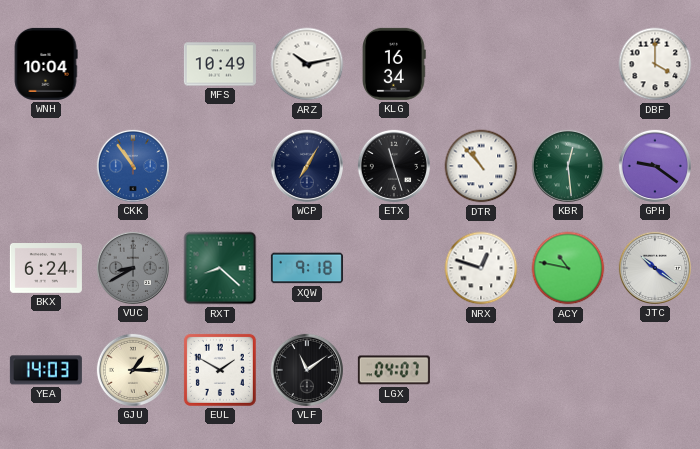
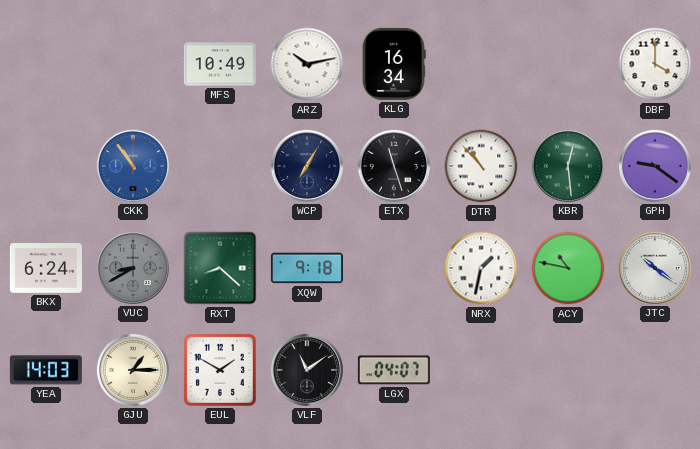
WNH: 10:04 -> none
NRX: 12:48 -> 1:32
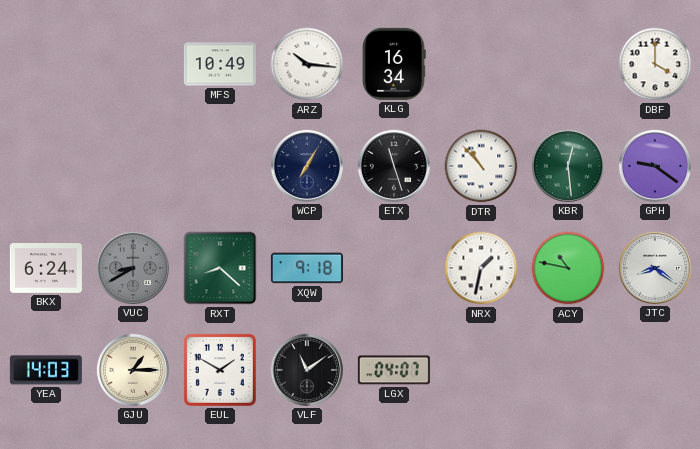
ARZ: 10:13 -> 10:16
CKK: 10:54 -> none
JTC: 10:21 -> 8:21
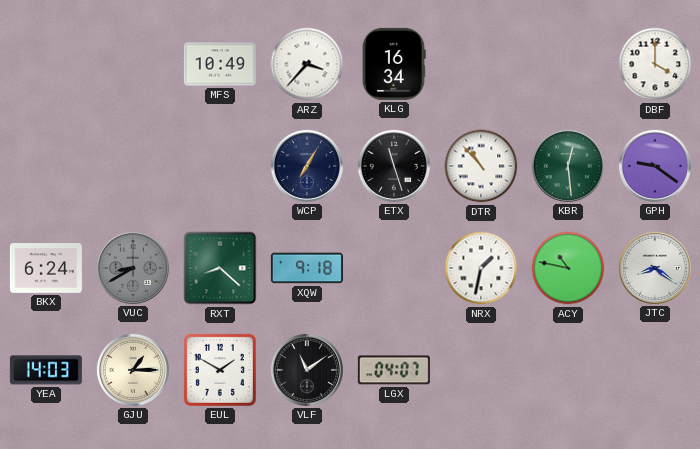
ARZ: 10:16 -> 3:37
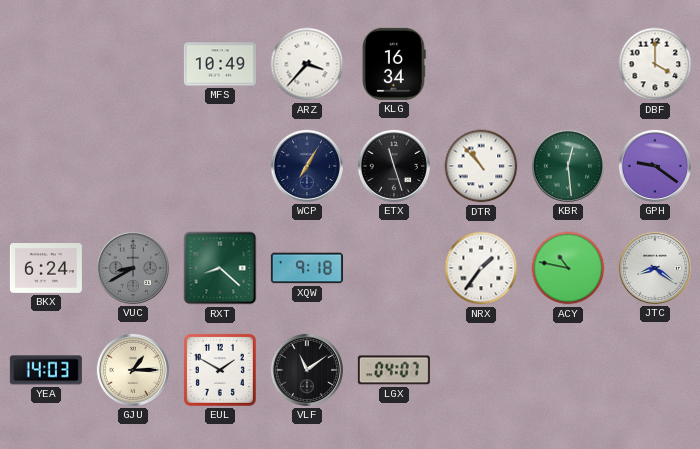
NRX: 1:32 -> 1:36
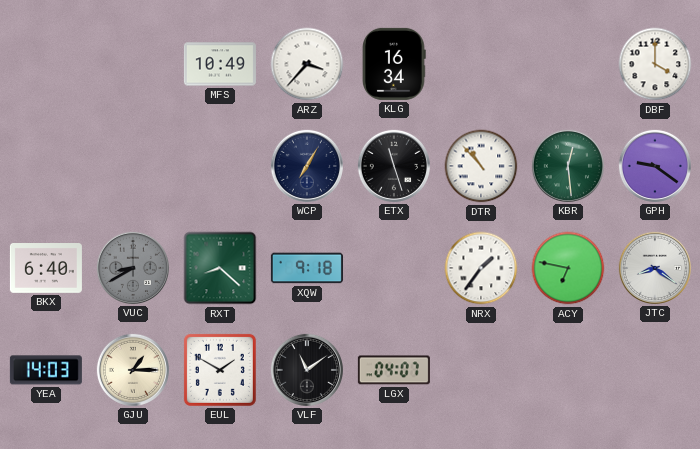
BKX: 6:24 -> 6:40
ACY: 10:47 -> 6:47
